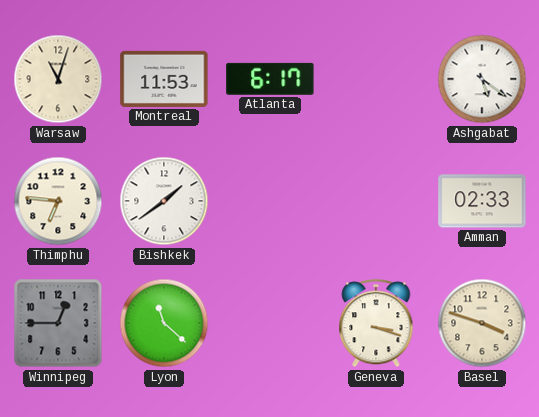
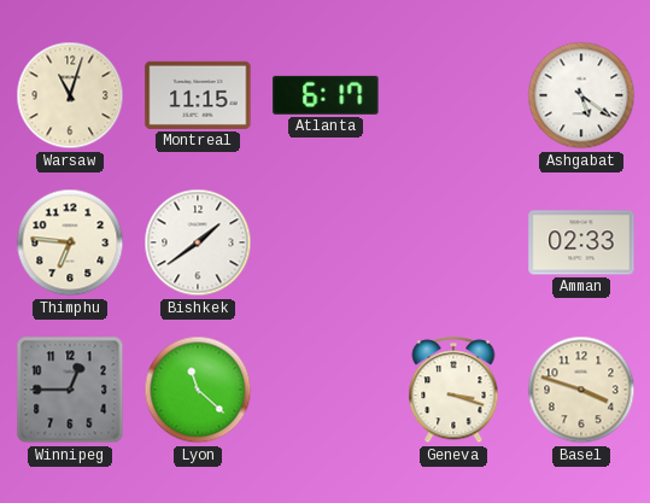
Montreal: 11:53 -> 11:15
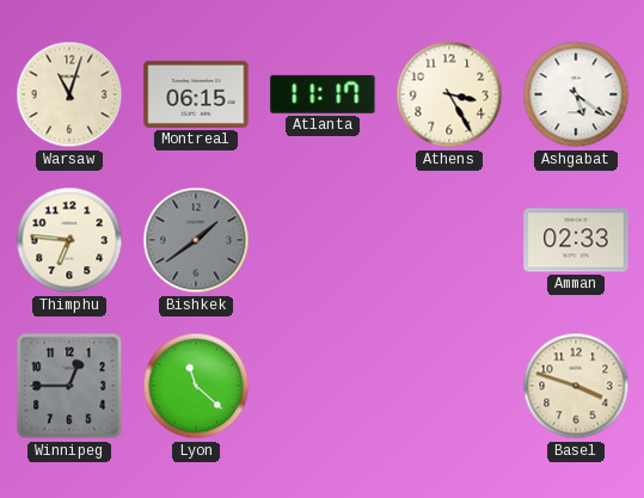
Montreal: 11:15 -> 06:15
Atlanta: 6:17 -> 11:17
Athens: none -> 3:25
Bishkek dial: white -> grey
Geneva: 3:18 -> none
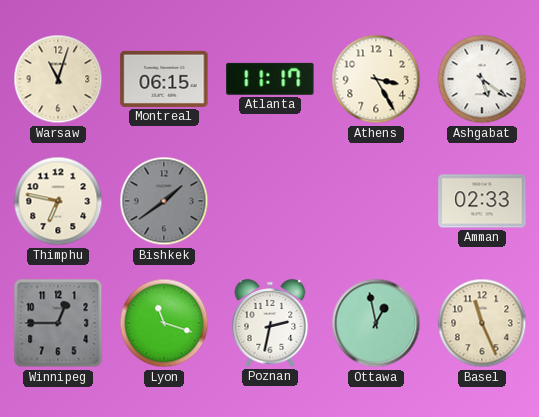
Thimphu: 6:46 -> 6:47
Lyon: 11:22 -> 11:18
Poznan: none -> 2:32
Ottawa: none -> 12:58
Basel: 3:48 -> 11:26
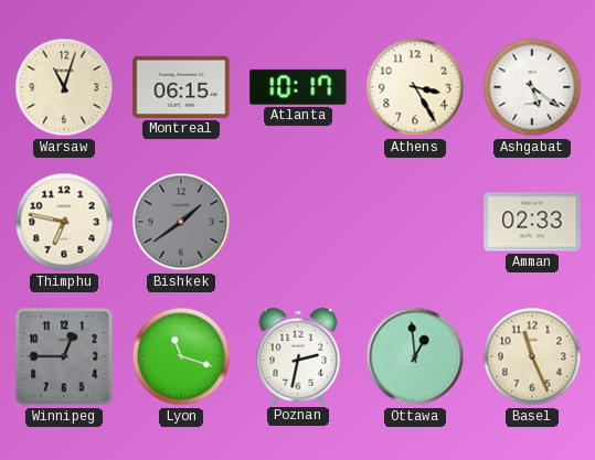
Atlanta: 11:17 -> 10:17
Ottawa: 12:58 -> 12:59
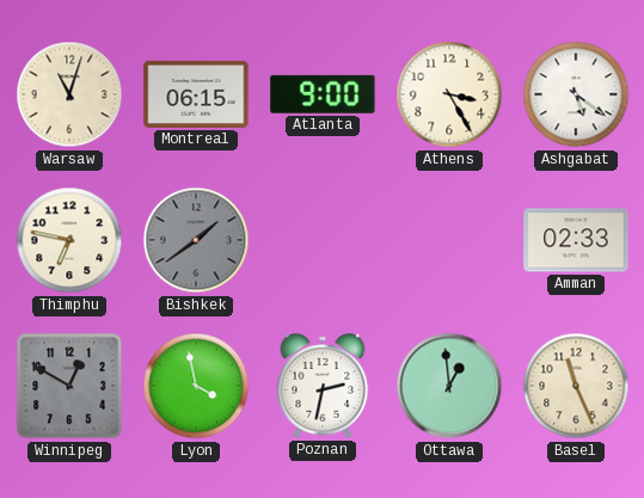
Atlanta: 10:17 -> 9:00
Winnipeg: 12:45 -> 12:50
Lyon: 11:18 -> 3:58
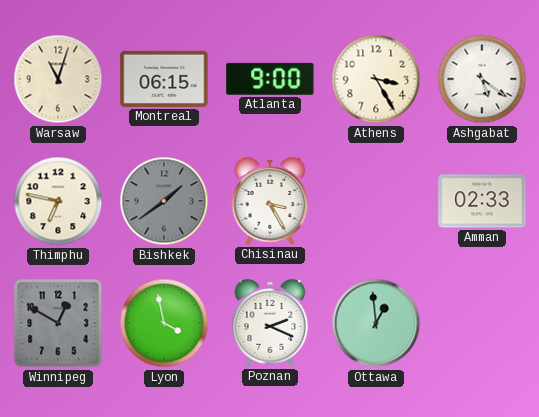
Chisinau: none -> 3:25
Poznan: 2:32 -> 2:19
Basel: 11:26 -> none
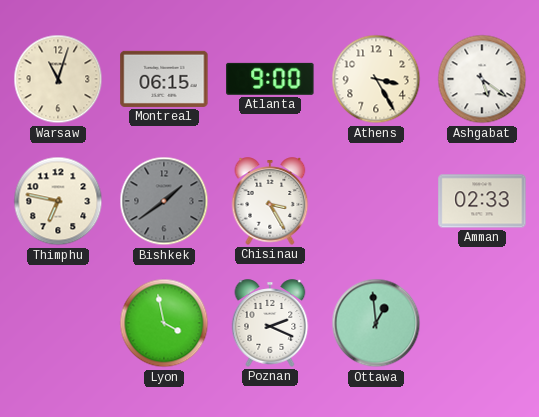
Winnipeg: 12:50 -> none
